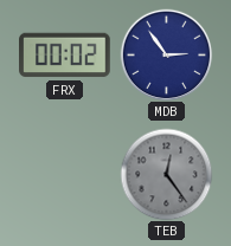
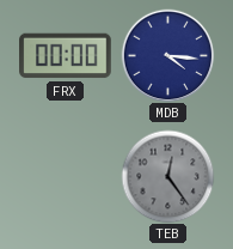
FRX: 00:02 -> 00:00
MDB: 2:54 -> 4:16
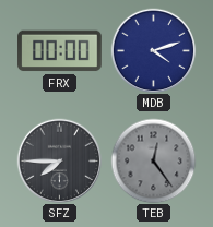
MDB: 4:16 -> 4:12
SFZ: none -> 7:45
